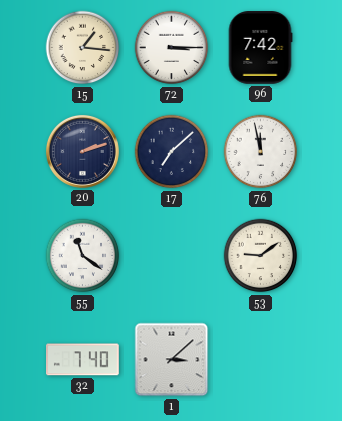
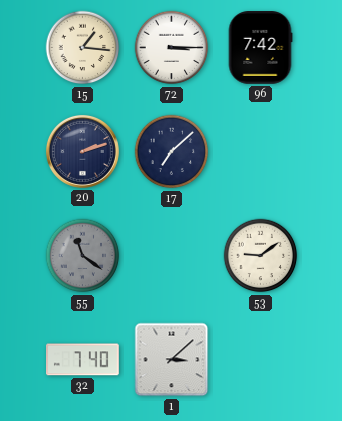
76: 11:58 -> none
55 dial: white -> grey
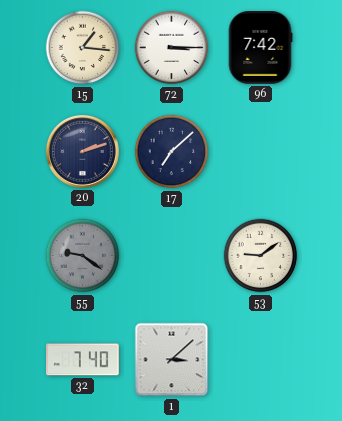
55: 11:21 -> 9:21
